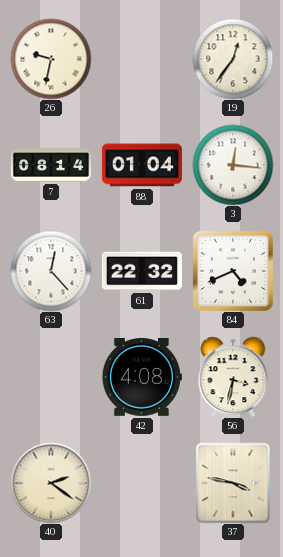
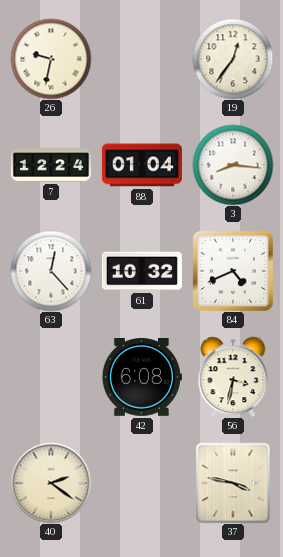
7: 08:14 -> 12:24
3: 12:16 -> 8:16
61: 22:32 -> 10:32
42: 4:08 -> 6:08
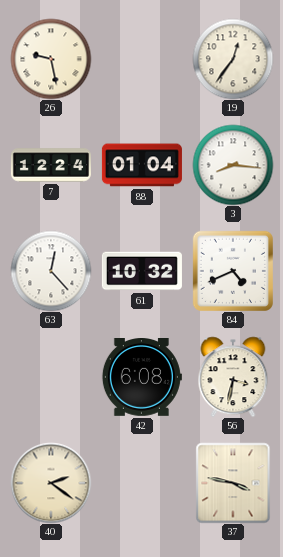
26: 9:32 -> 9:28
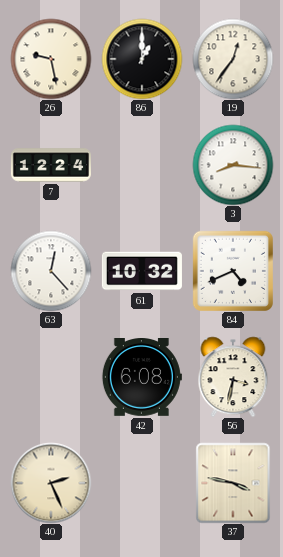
86: none -> 1:00
88: 01:04 -> none
40: 2:21 -> 2:26
